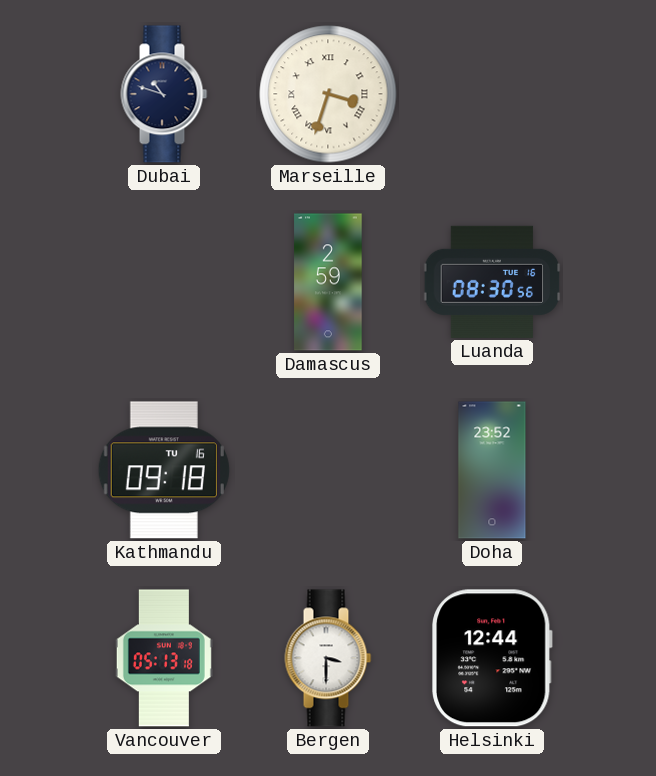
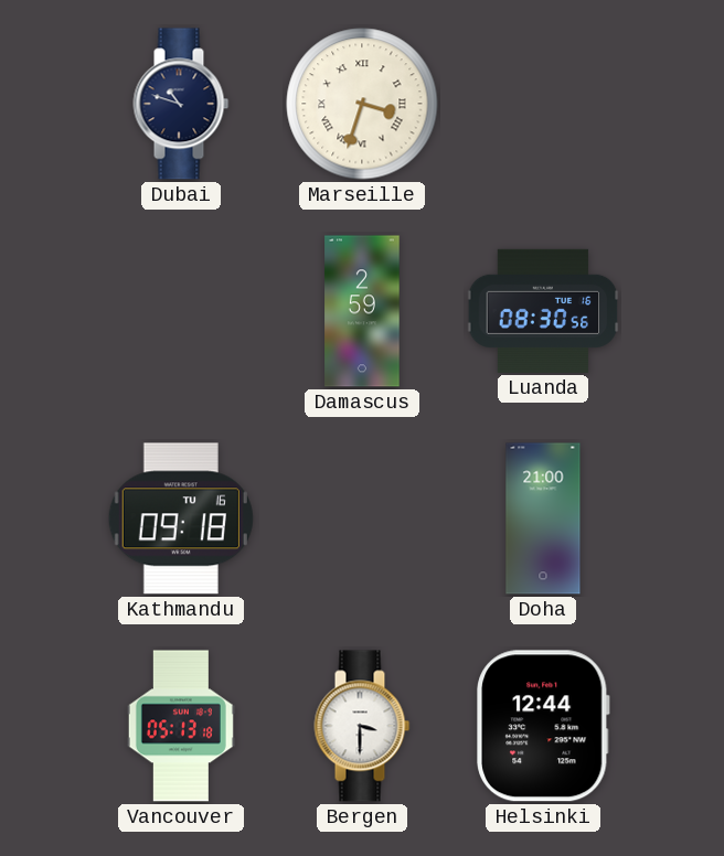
Doha: 23:52 -> 21:00
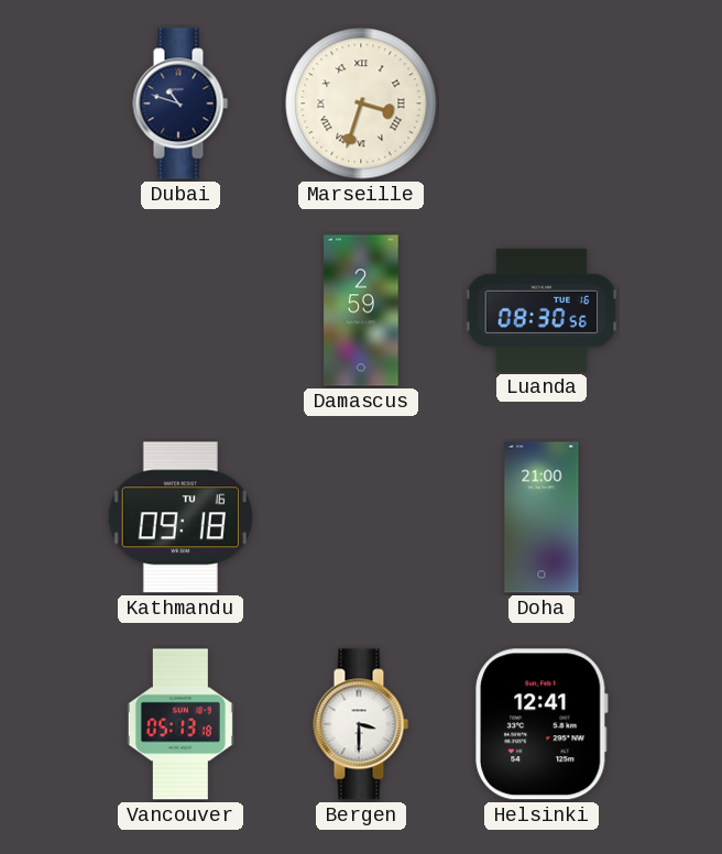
Helsinki: 12:44 -> 12:41
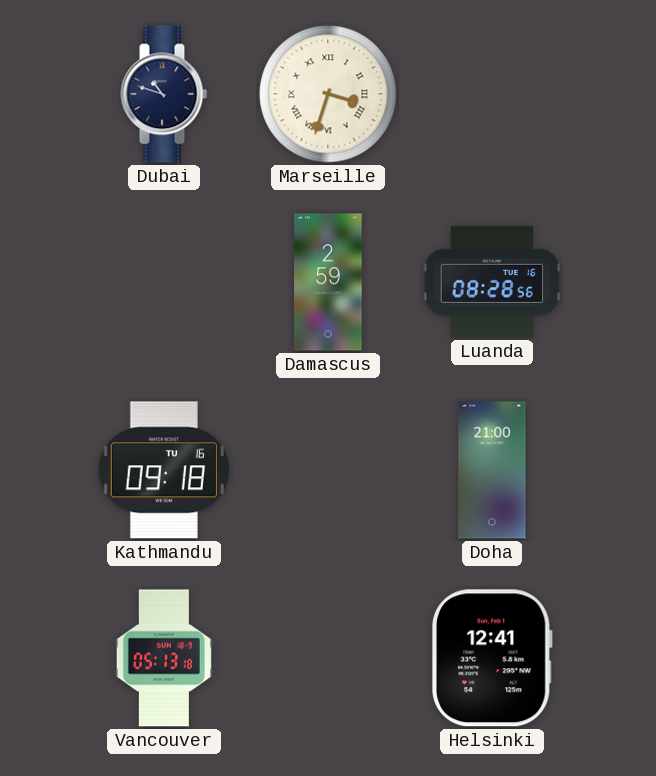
Luanda: 08:30 -> 08:28
Bergen: 3:30 -> none
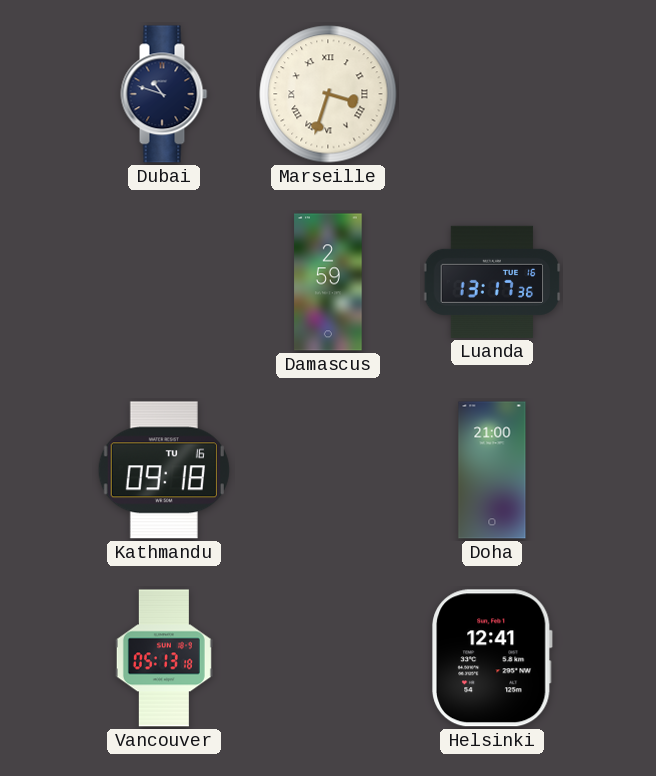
Luanda: 08:28 -> 13:17
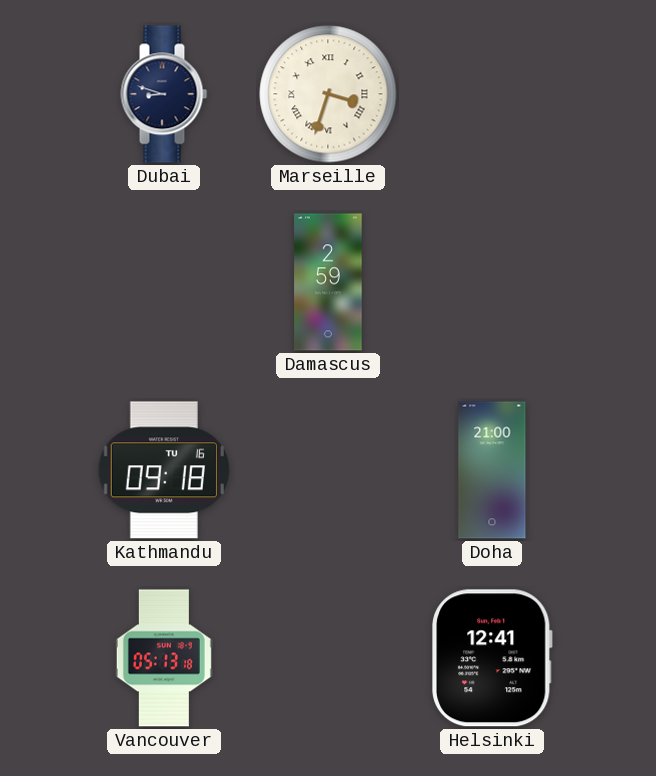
Dubai: 10:48 -> 8:48
Luanda: 13:17 -> none
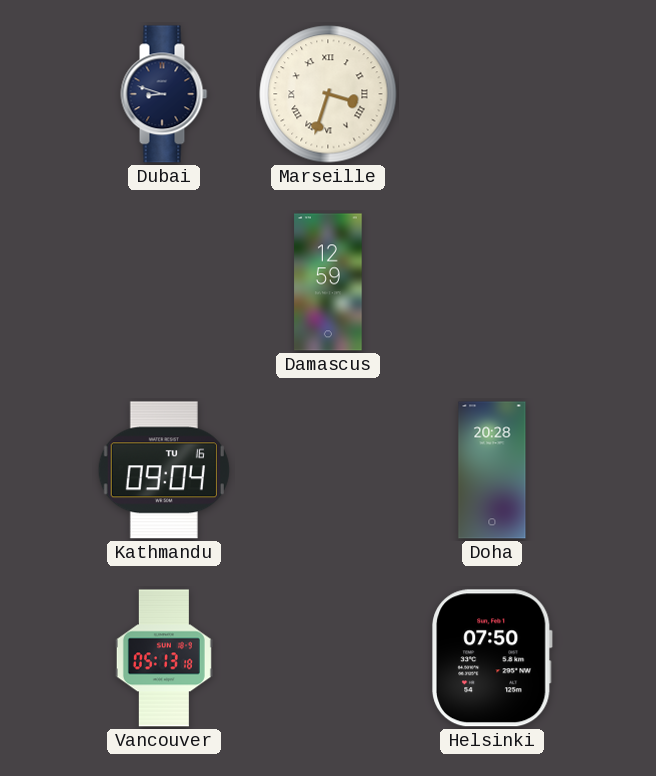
Damascus: 2:59 -> 12:59
Kathmandu: 09:18 -> 09:04
Doha: 21:00 -> 20:28
Helsinki: 12:41 -> 07:50
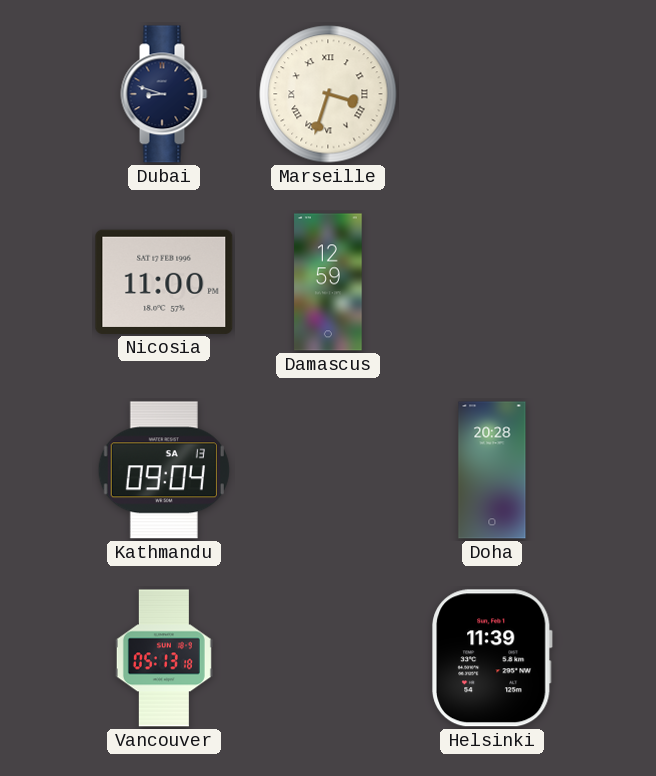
Nicosia: none -> 11:00
Kathmandu date: TU 16 -> SA 13
Helsinki: 07:50 -> 11:39
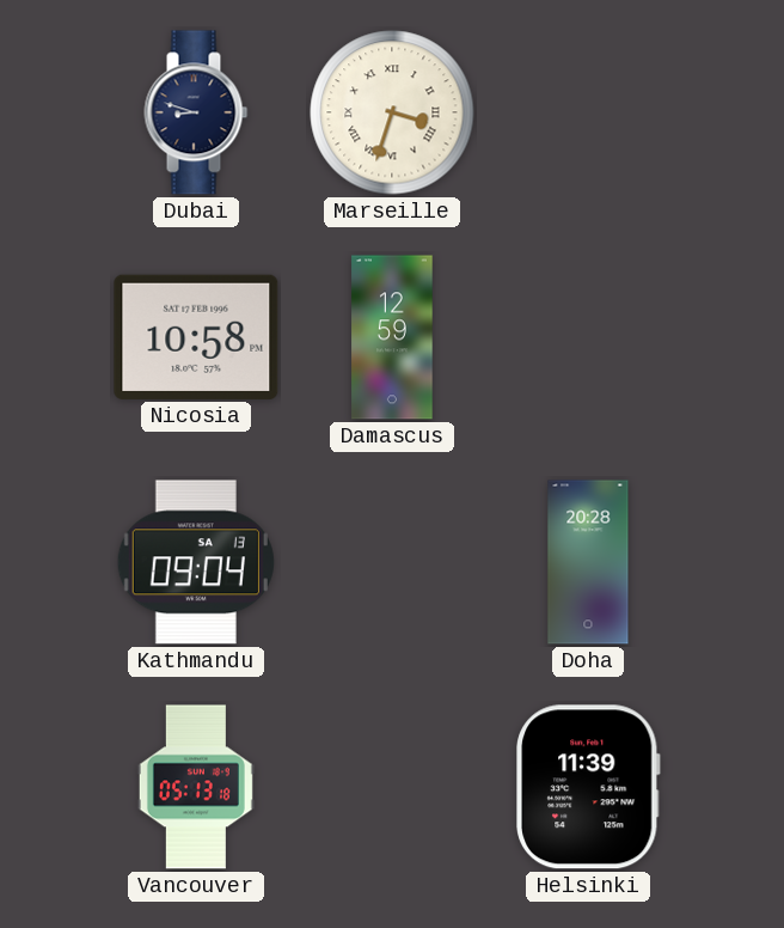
Nicosia: 11:00 -> 10:58
